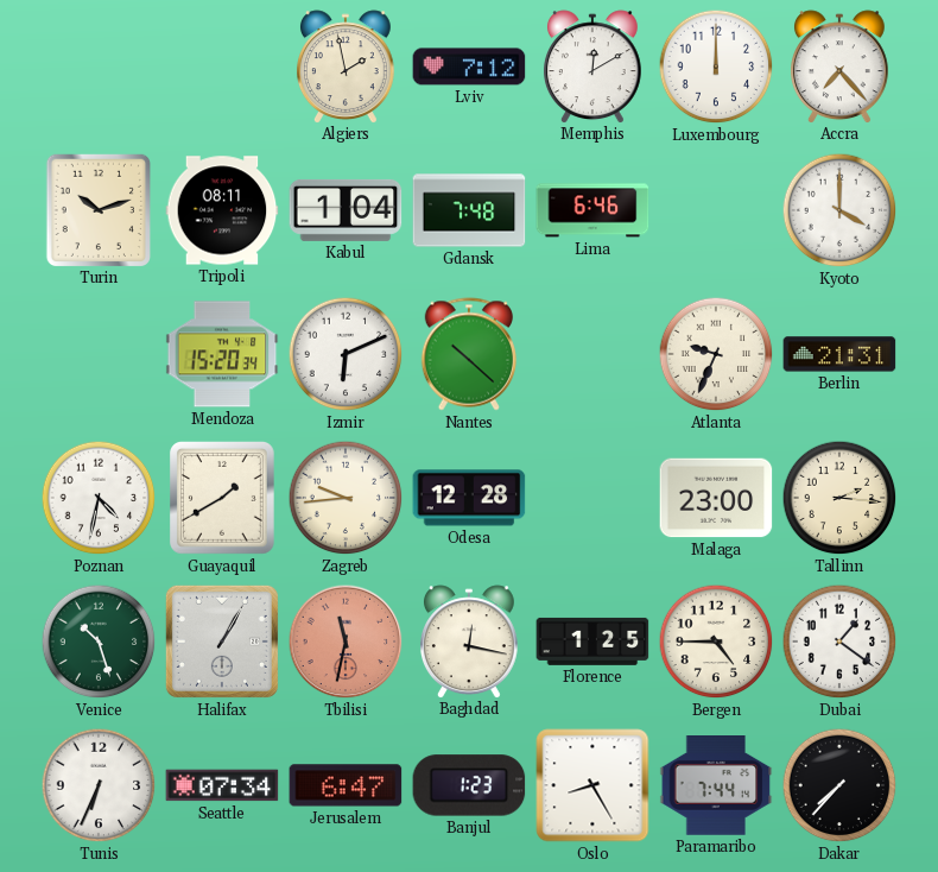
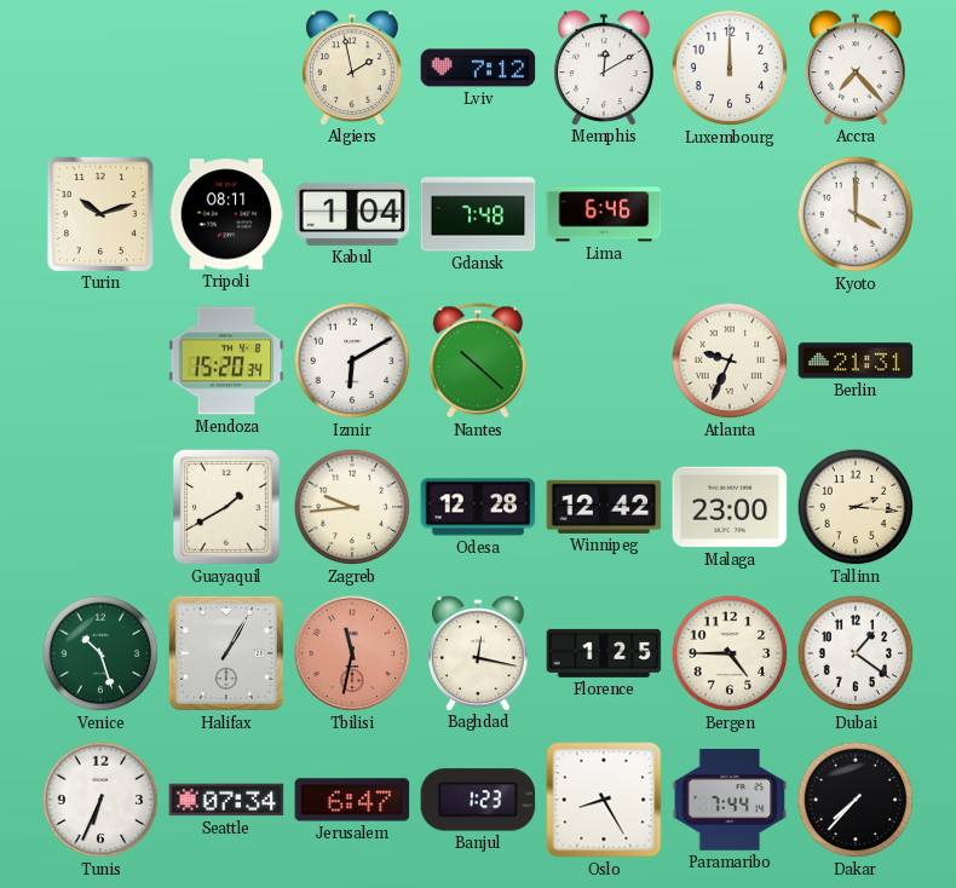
Izmir: 6:11 -> 6:10
Poznan: 4:32 -> none
Winnipeg: none -> 12:42
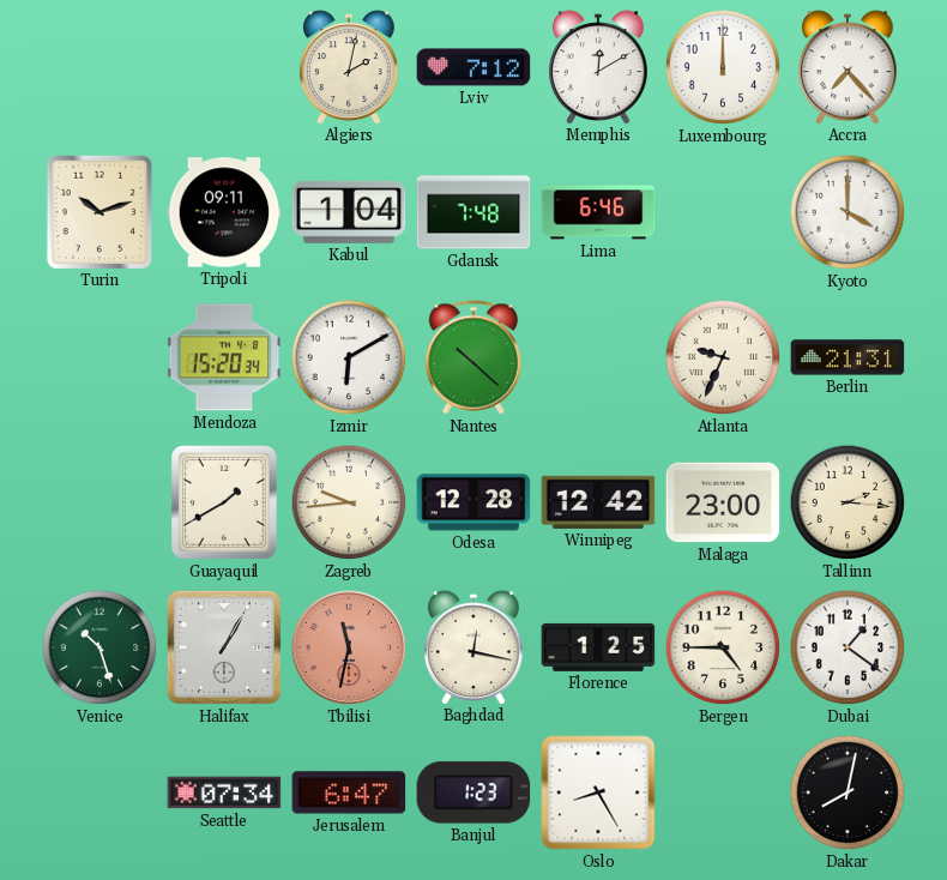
Algiers: 1:58 -> 2:02
Tripoli: 08:11 -> 09:11
Tunis: 6:34 -> none
Paramaribo: 7:44 -> none
Dakar: 7:37 -> 8:02
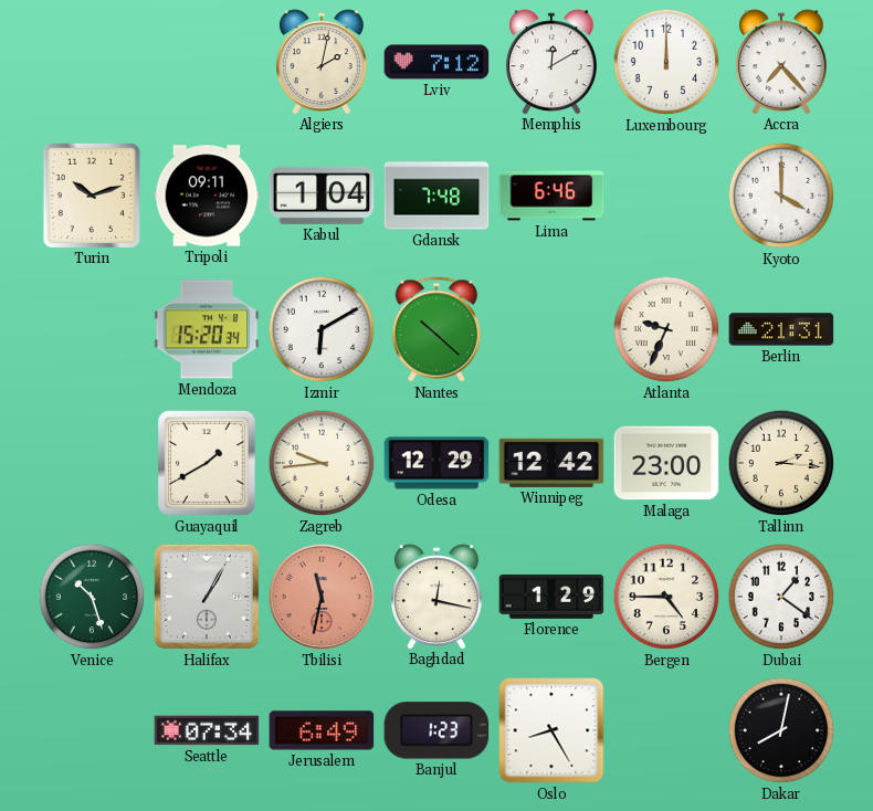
Odesa: 12:28 -> 12:29
Florence: 1:25 -> 1:29
Jerusalem: 6:47 -> 6:49
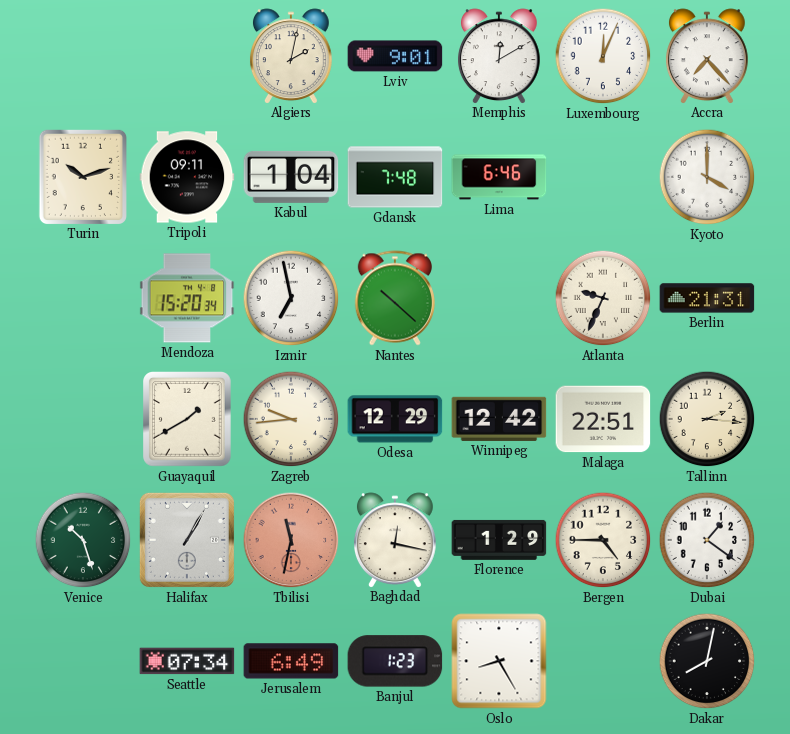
Lviv: 7:12 -> 9:01
Luxembourg: 12:00 -> 12:04
Izmir: 6:10 -> 6:58
Malaga: 23:00 -> 22:51
